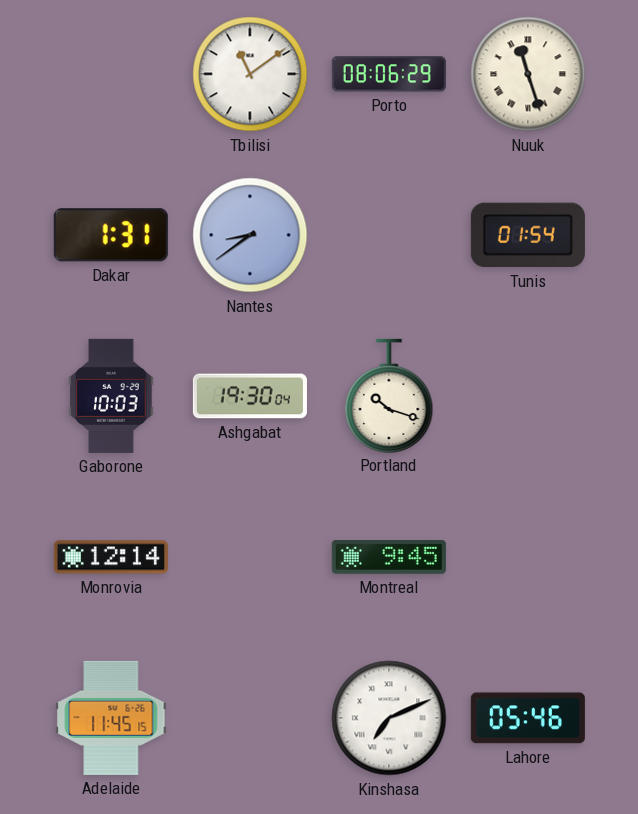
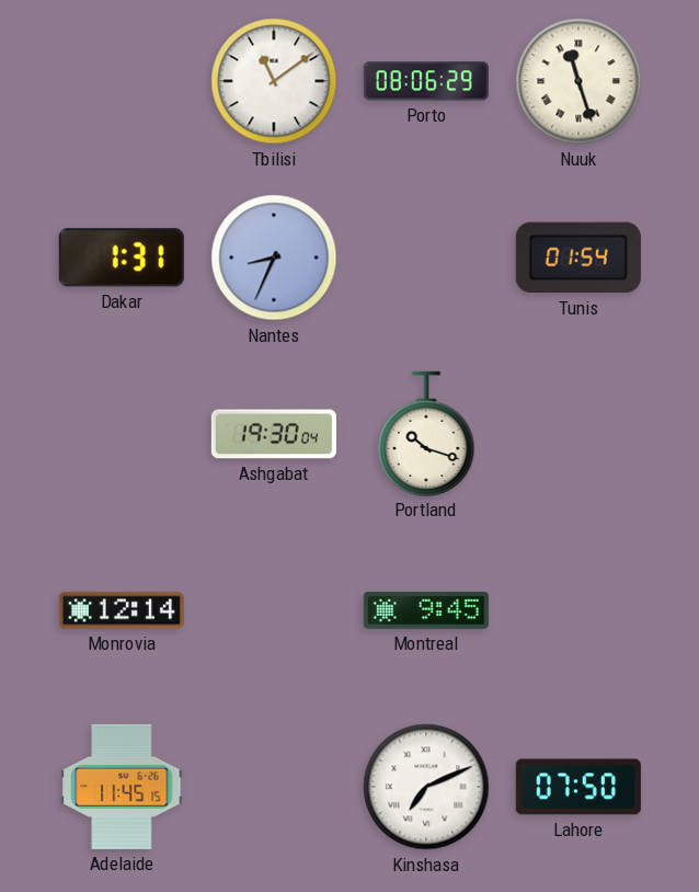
Nantes: 8:39 -> 8:34
Gaborone: 10:03 -> none
Lahore: 05:46 -> 07:50
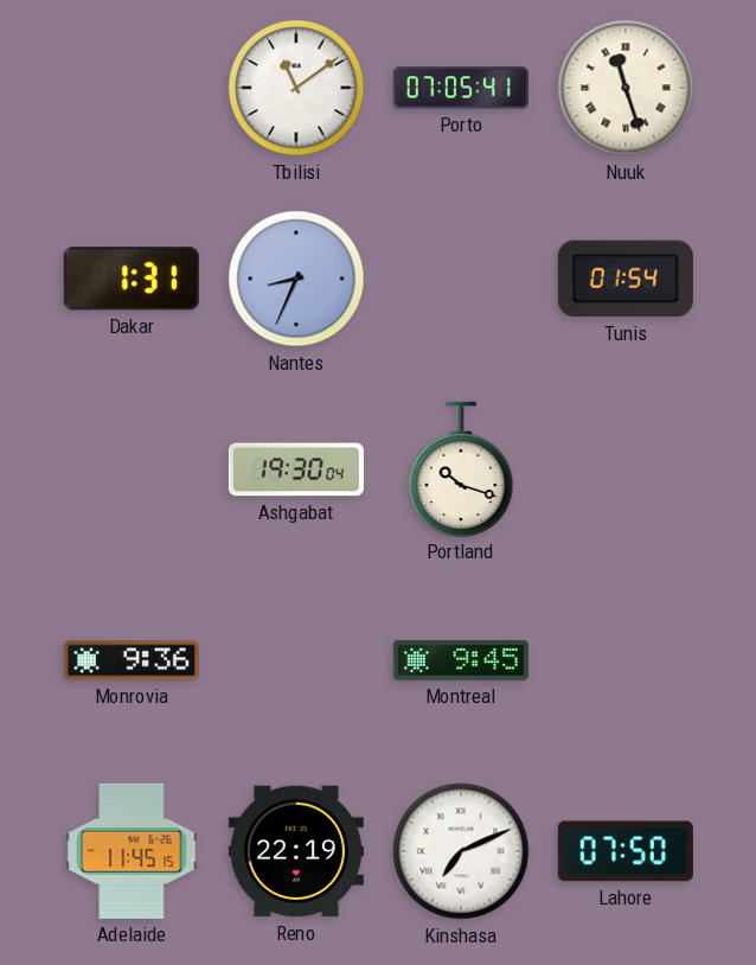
Porto: 08:06 -> 07:05
Monrovia: 12:14 -> 9:36
Reno: none -> 22:19
